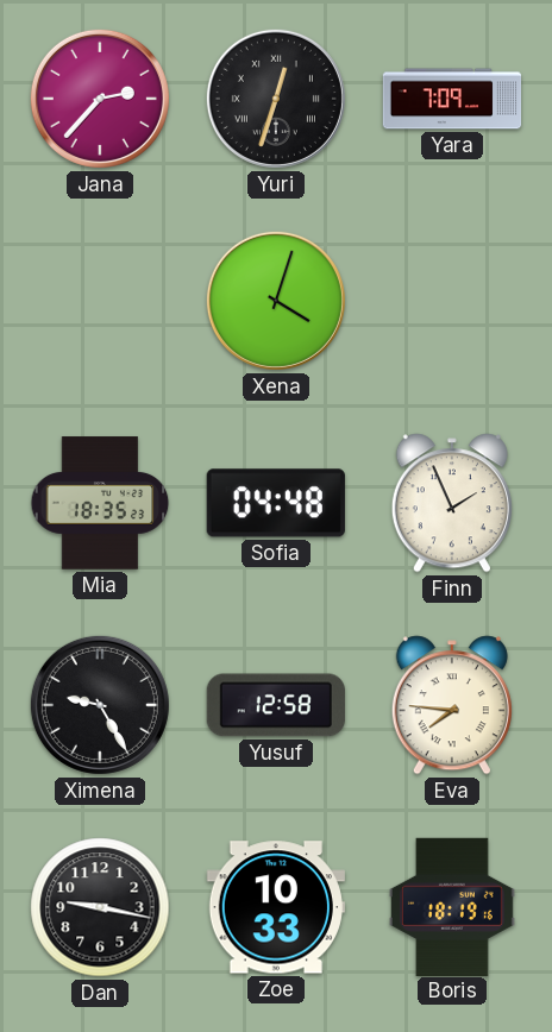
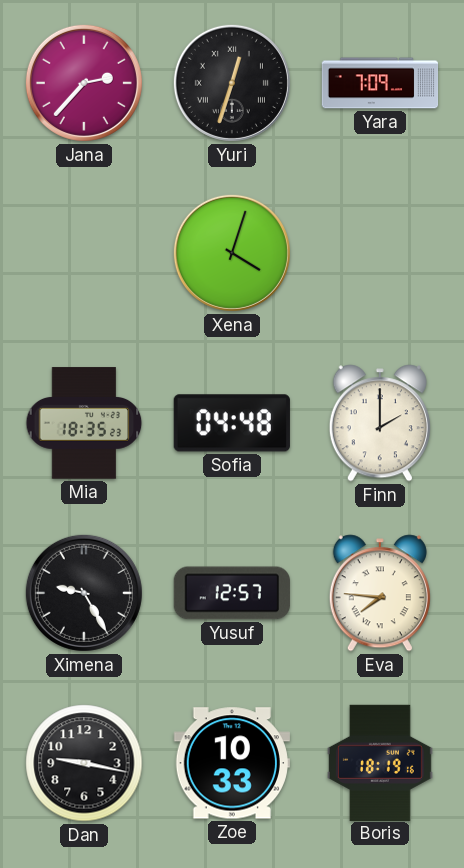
Finn: 1:56 -> 2:00
Yusuf: 12:58 -> 12:57
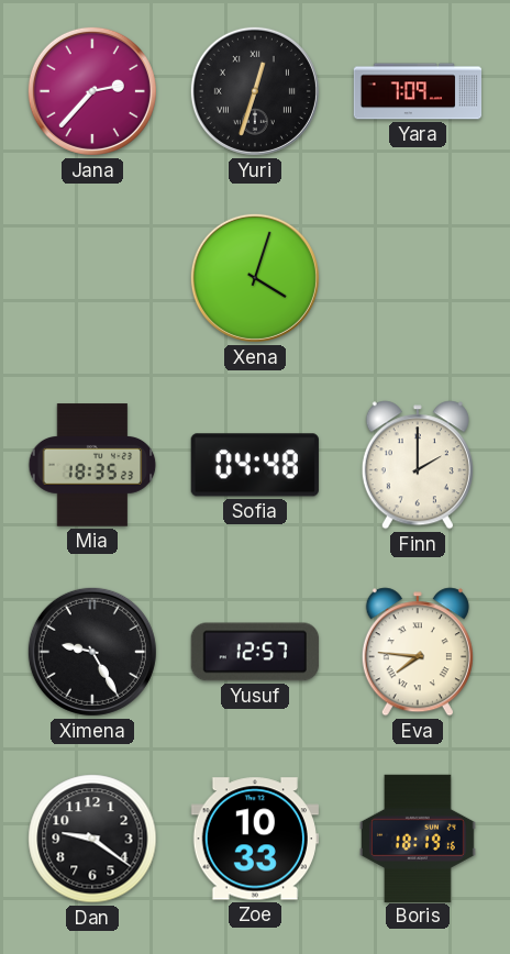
Dan: 9:17 -> 9:21
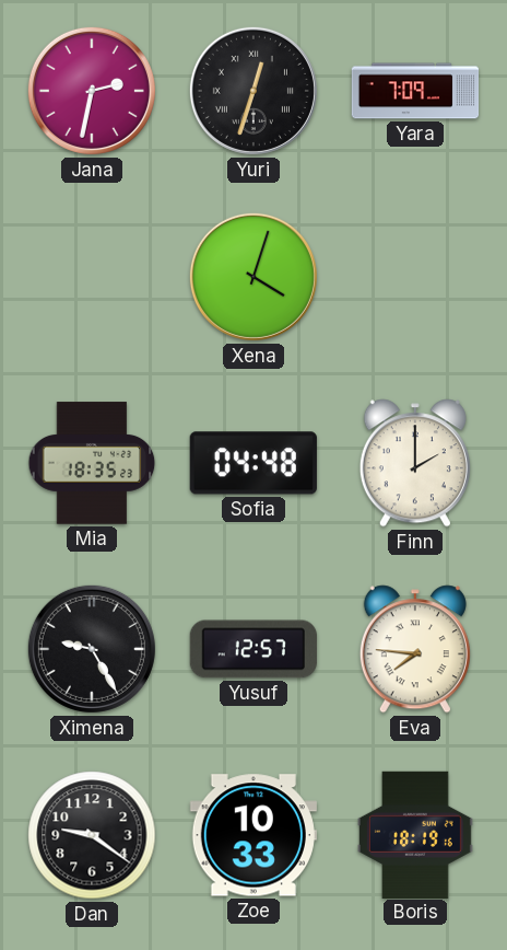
Jana: 2:37 -> 2:32
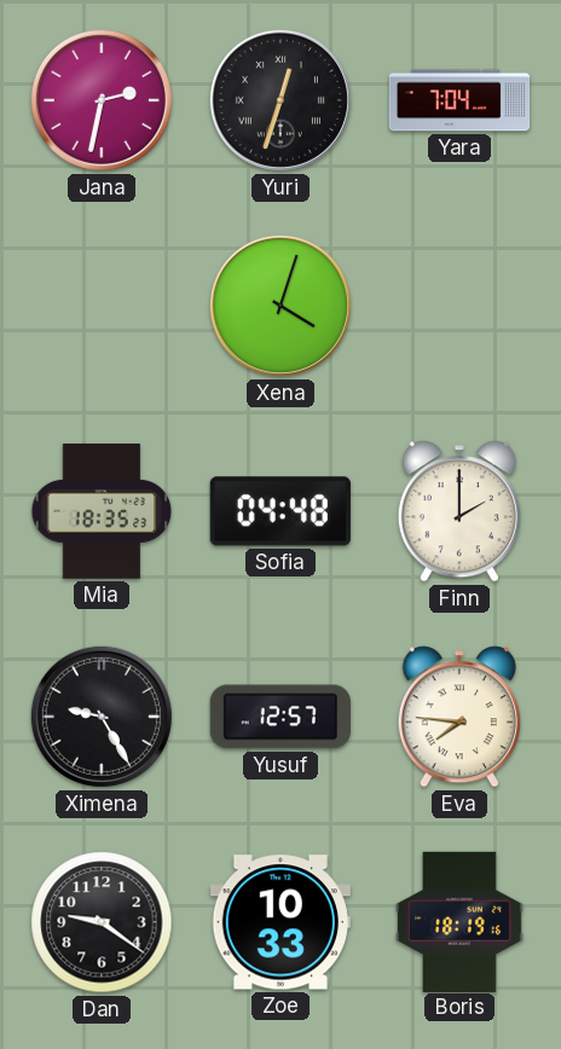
Yara: 7:09 -> 7:04
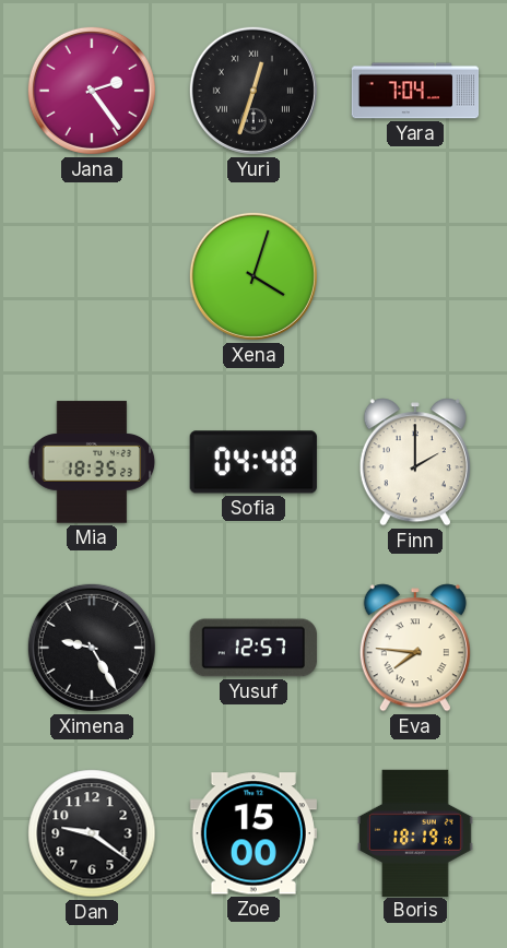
Jana: 2:32 -> 2:24
Zoe: 10:33 -> 15:00
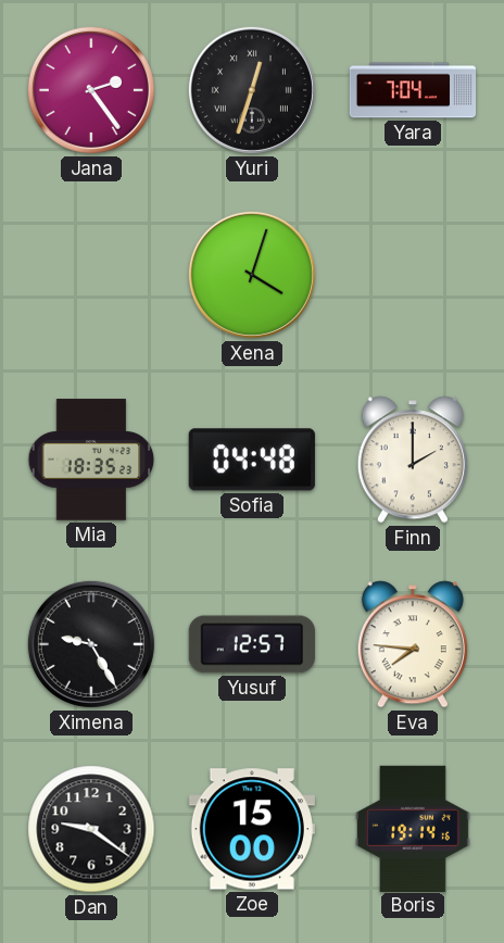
Boris: 18:19 -> 19:14
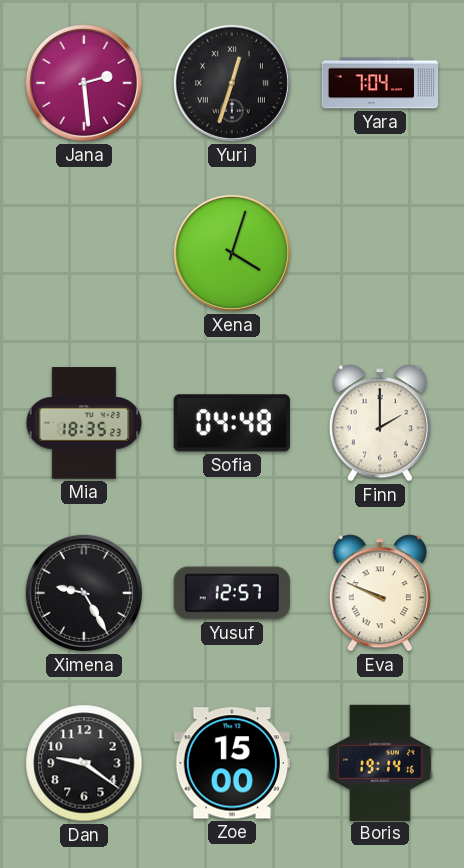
Jana: 2:24 -> 2:29
Eva: 7:46 -> 9:49
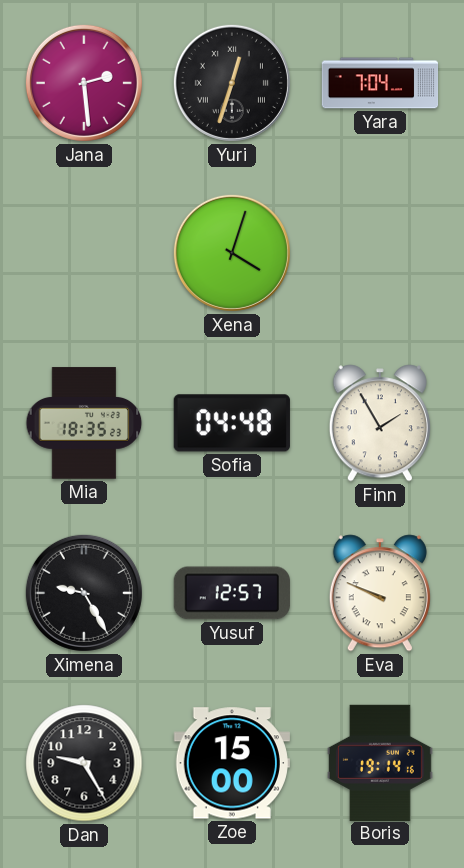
Finn: 2:00 -> 1:55
Dan: 9:21 -> 9:25
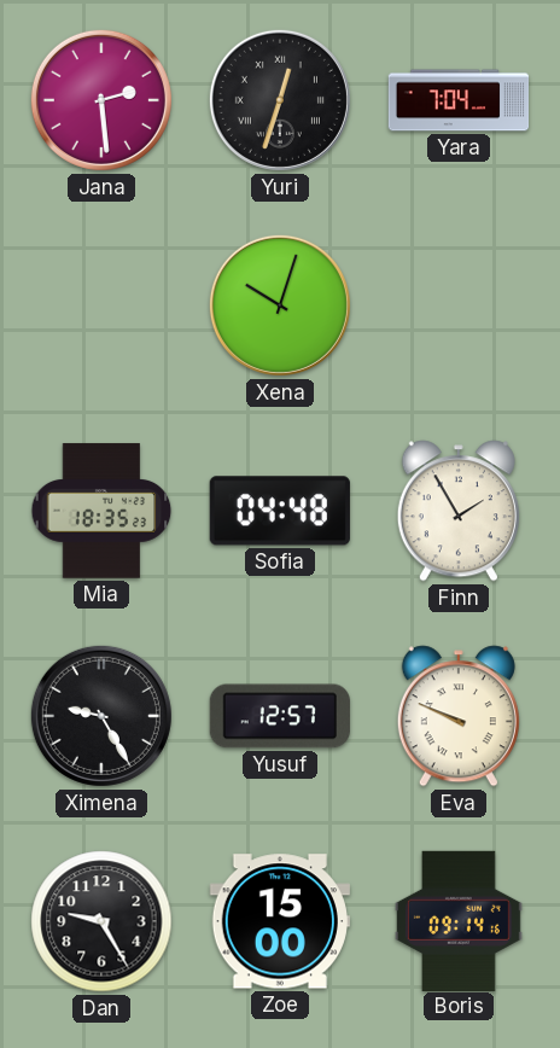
Xena: 4:03 -> 10:03
Boris: 19:14 -> 09:14
